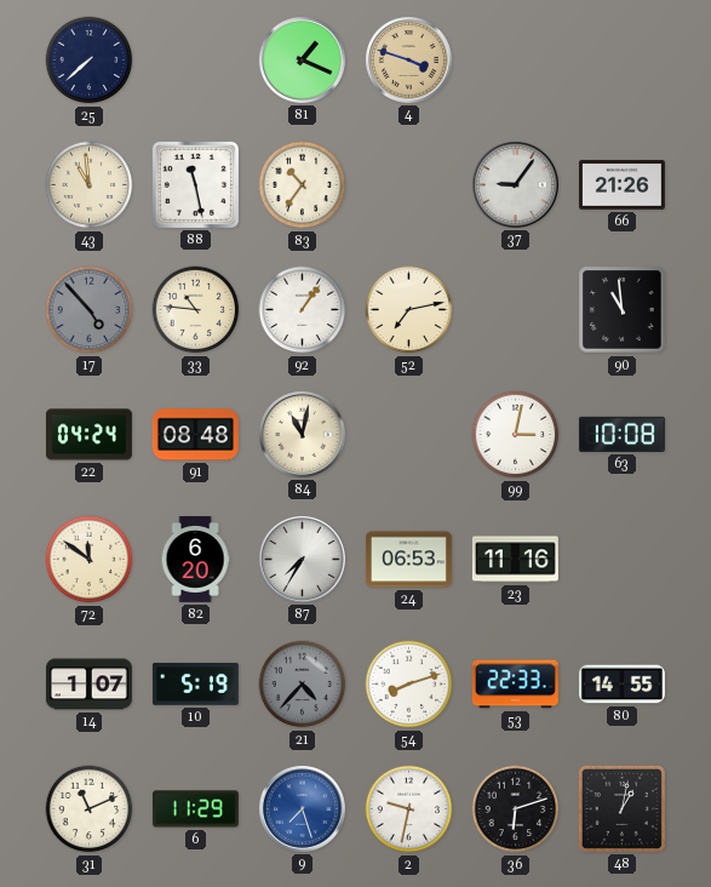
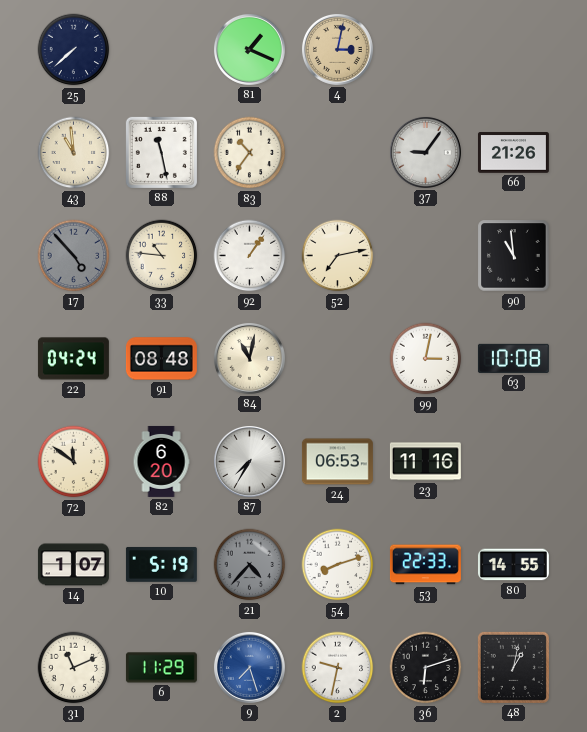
4: 3:48 -> 3:02
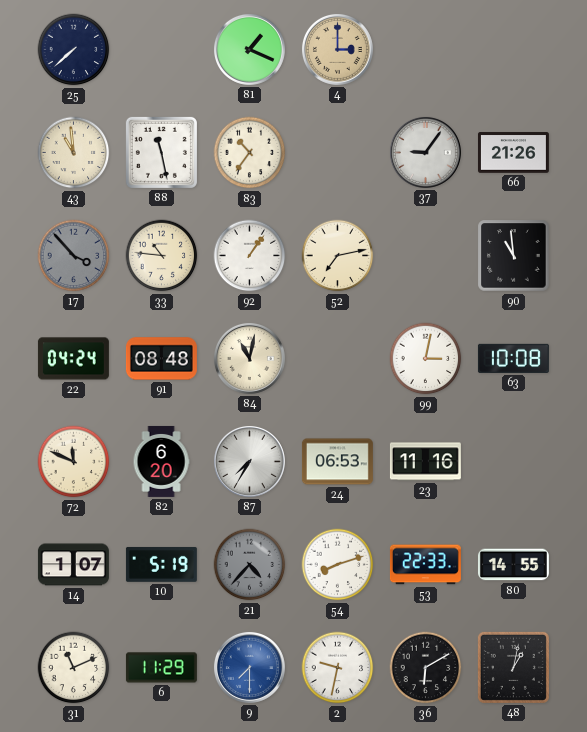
4: 3:02 -> 3:00
17: 4:53 -> 3:53
72: 11:51 -> 11:49
9: 7:27 -> 7:30
36: 6:12 -> 6:10
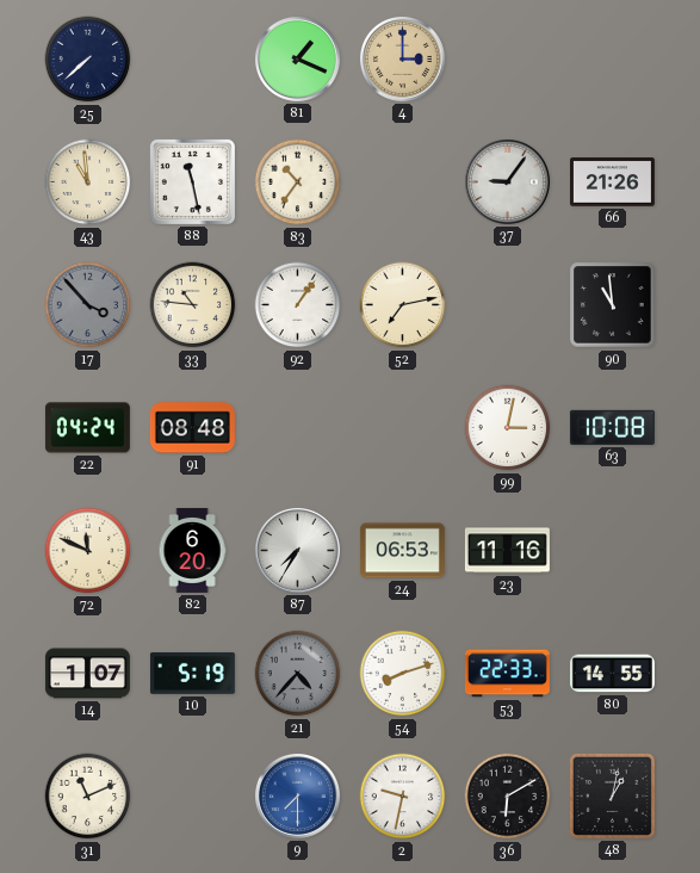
84: 11:02 -> none
6: 11:29 -> none
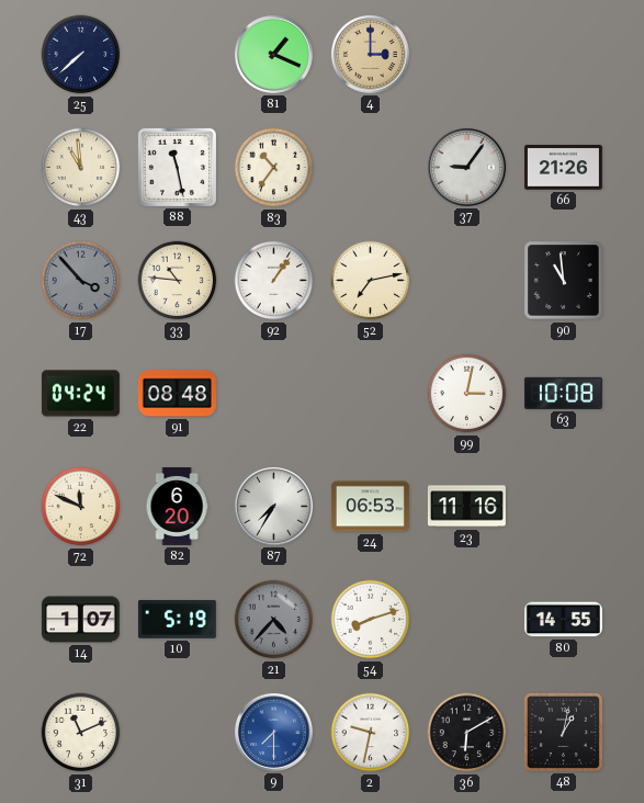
53: 22:33 -> none
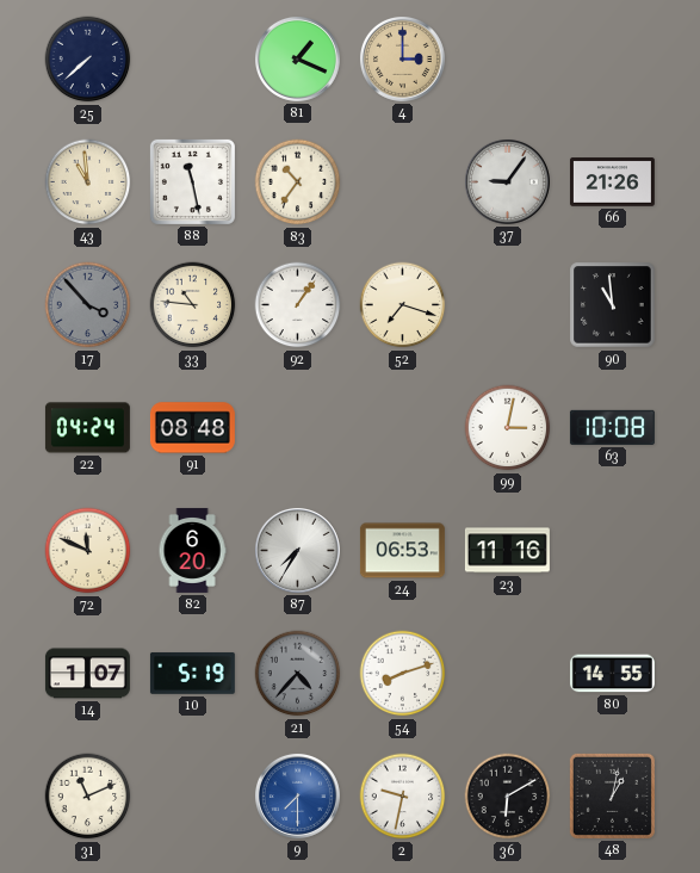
52: 7:13 -> 7:18
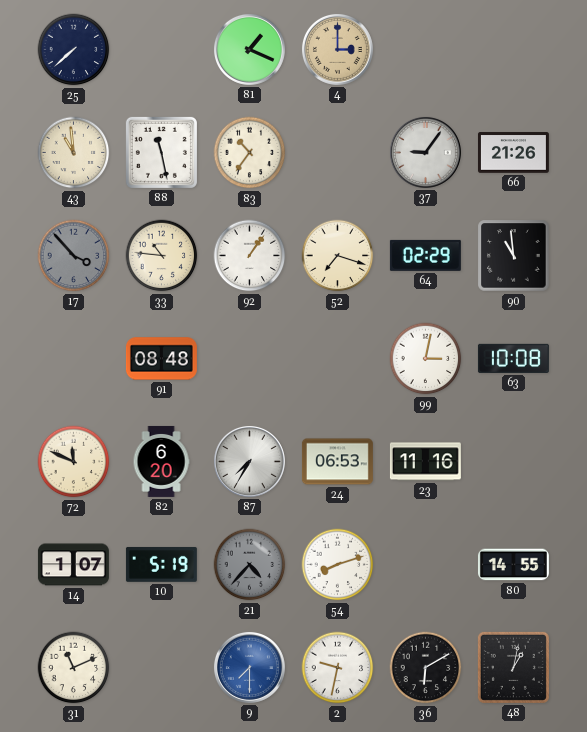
64: none -> 02:29
22: 04:24 -> none
